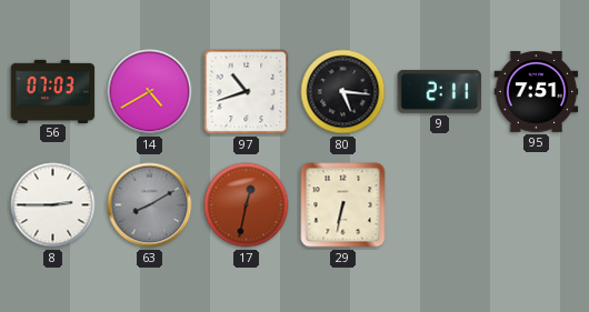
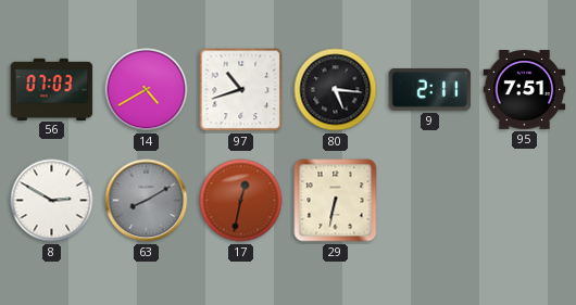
8: 2:45 -> 2:50
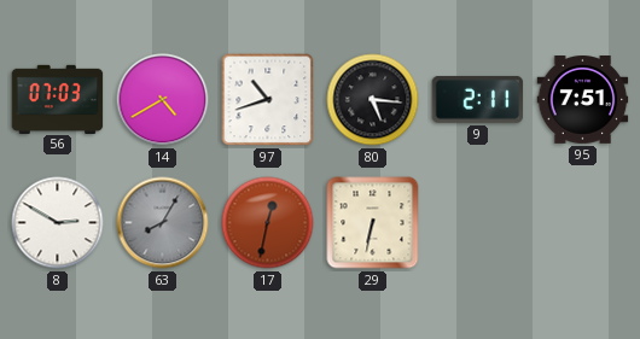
63: 8:10 -> 8:05
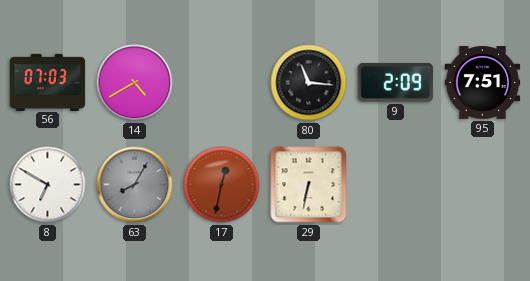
97: 10:42 -> none
80: 5:16 -> 11:16
9: 2:11 -> 2:09
8: 2:50 -> 6:50
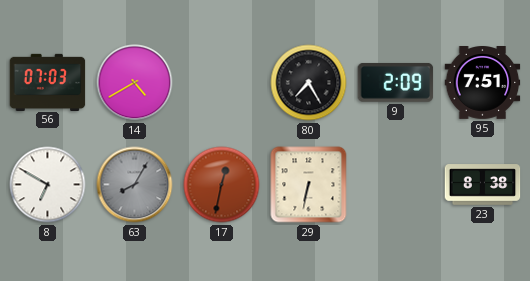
80: 11:16 -> 7:25
23: none -> 8:38
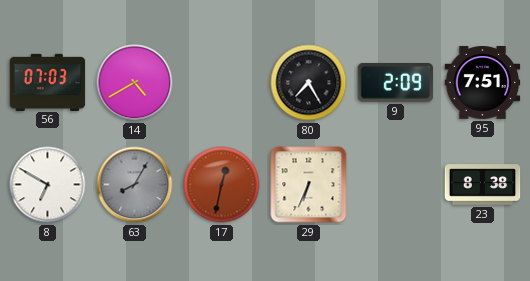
29: 6:32 -> 6:34
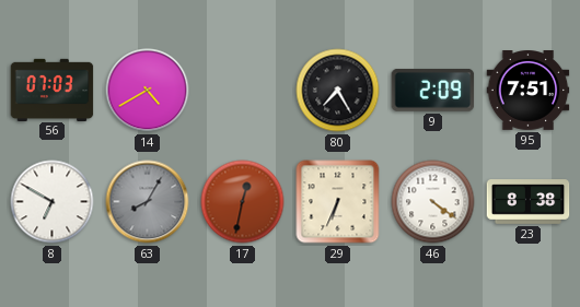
46: none -> 4:21
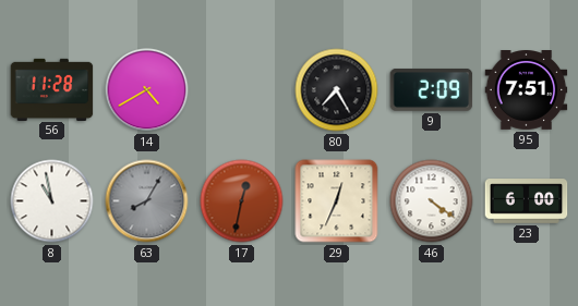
56: 07:03 -> 11:28
8: 6:50 -> 10:58
29: 6:34 -> 12:34
23: 8:38 -> 6:00
